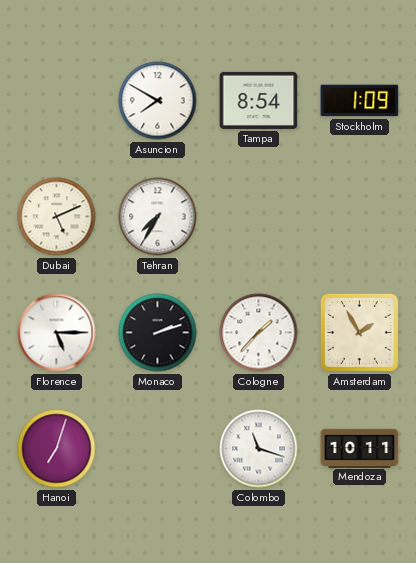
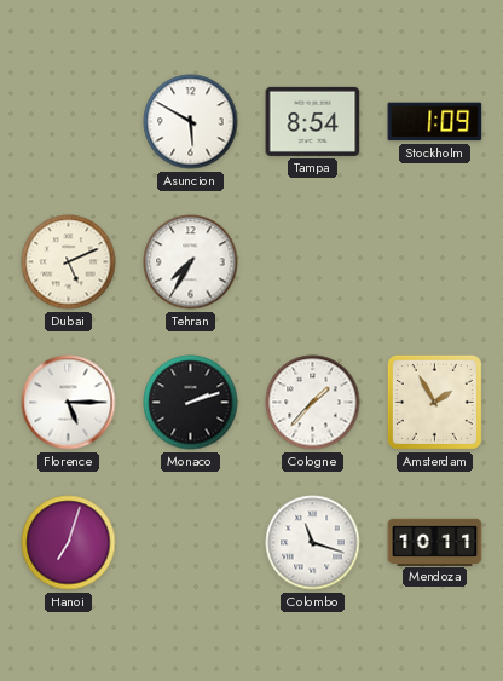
Asuncion: 7:50 -> 5:50
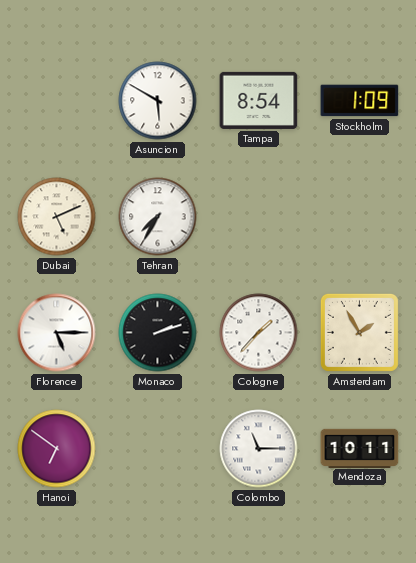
Hanoi: 7:03 -> 6:51
Colombo: 11:18 -> 11:15
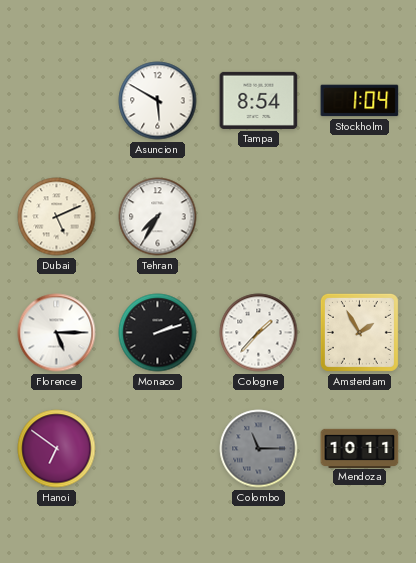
Stockholm: 1:09 -> 1:04
Colombo dial: white -> grey
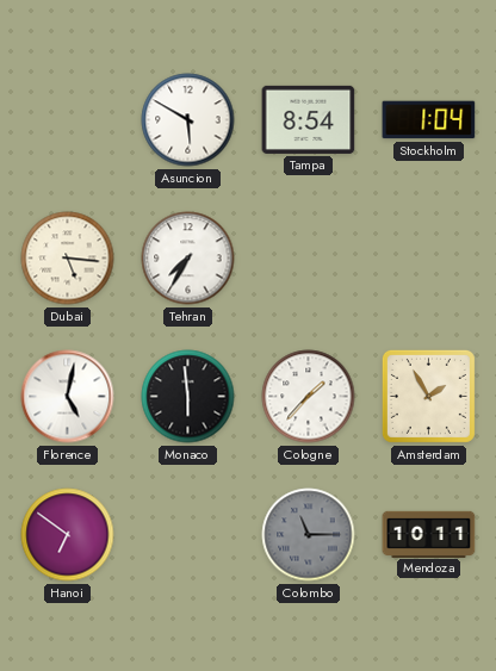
Dubai: 5:11 -> 5:16
Florence: 5:15 -> 5:02
Monaco: 2:12 -> 5:59
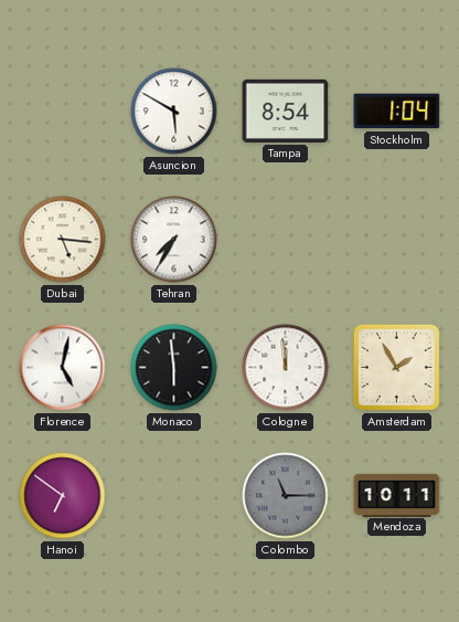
Cologne: 1:37 -> 11:59
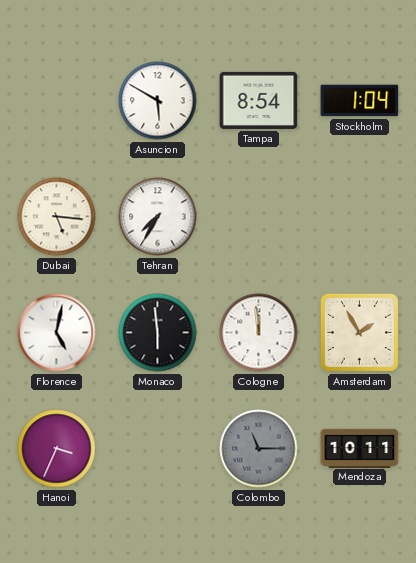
Hanoi: 6:51 -> 3:34
